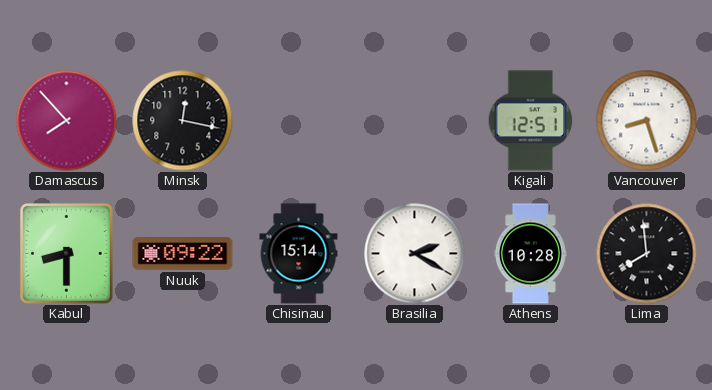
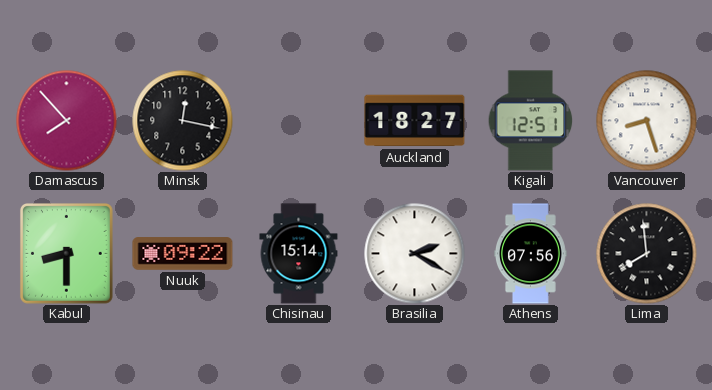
Auckland: none -> 18:27
Athens: 10:28 -> 07:56
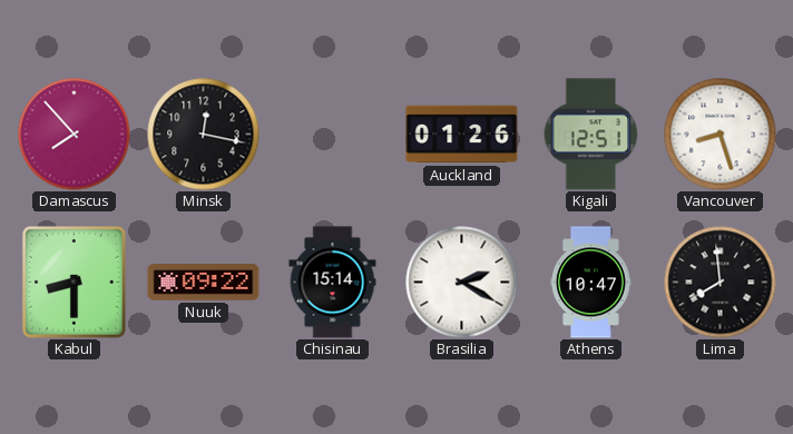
Auckland: 18:27 -> 01:26
Athens: 07:56 -> 10:47
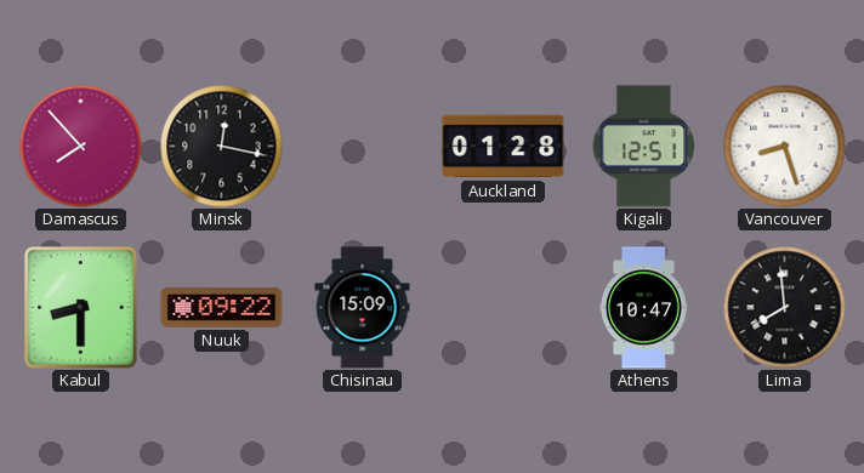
Auckland: 01:26 -> 01:28
Chisinau: 15:14 -> 15:09
Brasilia: 2:20 -> none
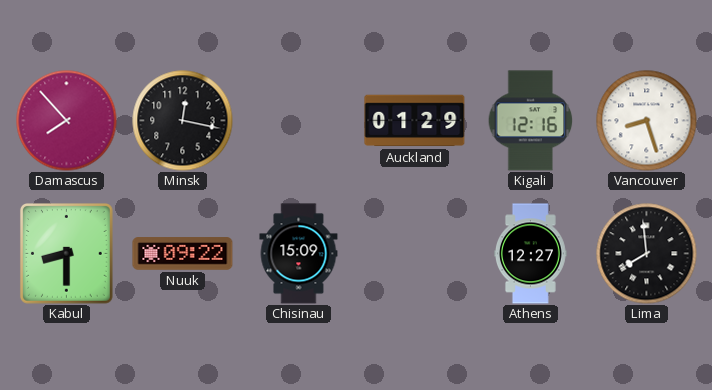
Auckland: 01:28 -> 01:29
Kigali: 12:51 -> 12:16
Athens: 10:47 -> 12:27
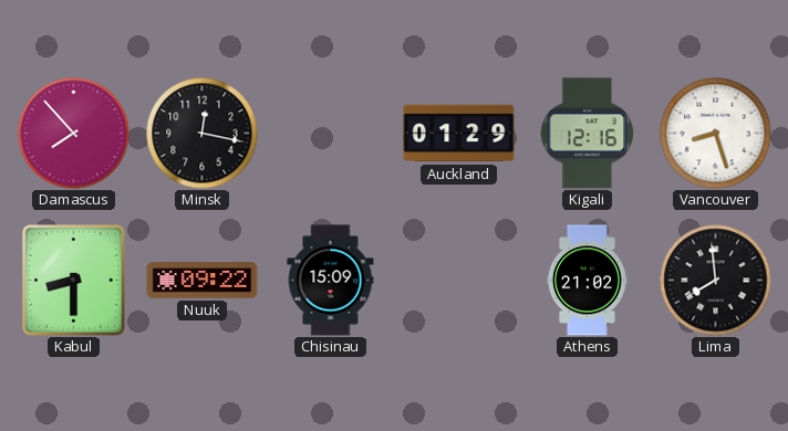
Athens: 12:27 -> 21:02
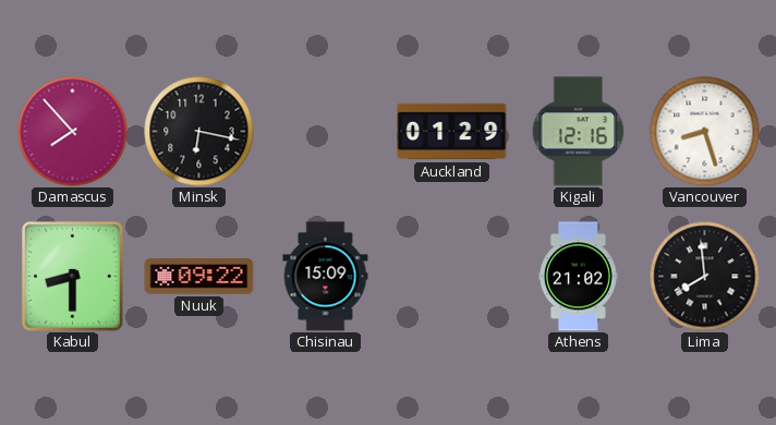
Minsk: 12:17 -> 6:17
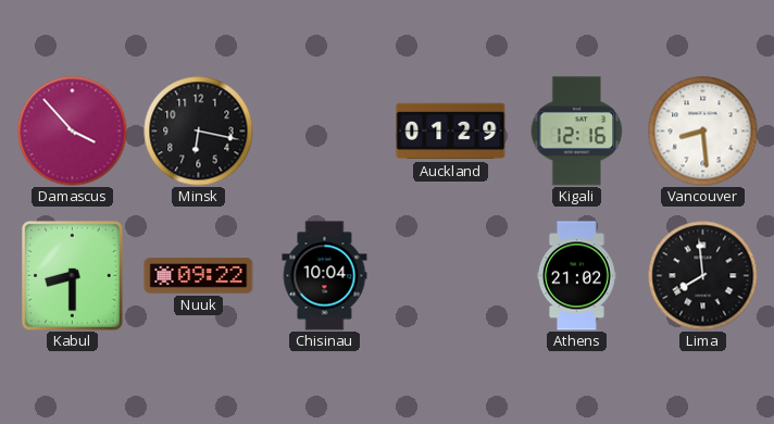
Damascus: 7:53 -> 3:53
Vancouver: 8:27 -> 8:29
Chisinau: 15:09 -> 10:04
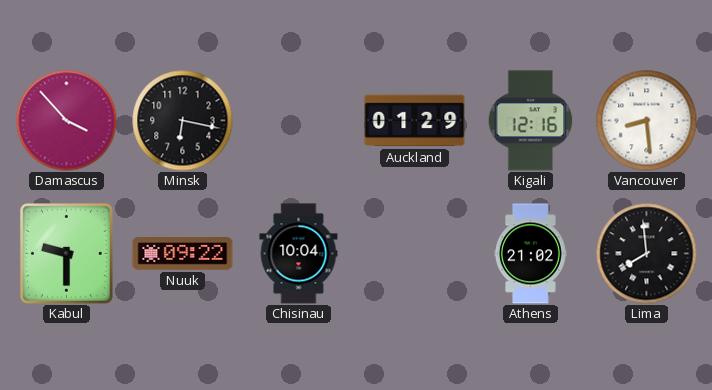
Kabul: 8:30 -> 9:30
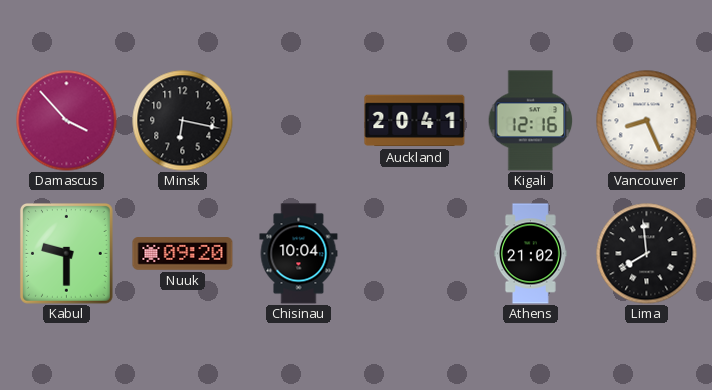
Auckland: 01:29 -> 20:41
Vancouver: 8:29 -> 8:26
Nuuk: 09:22 -> 09:20
